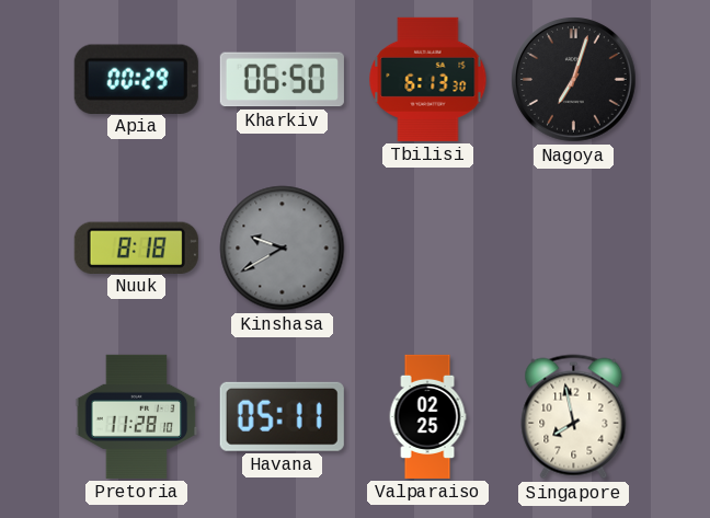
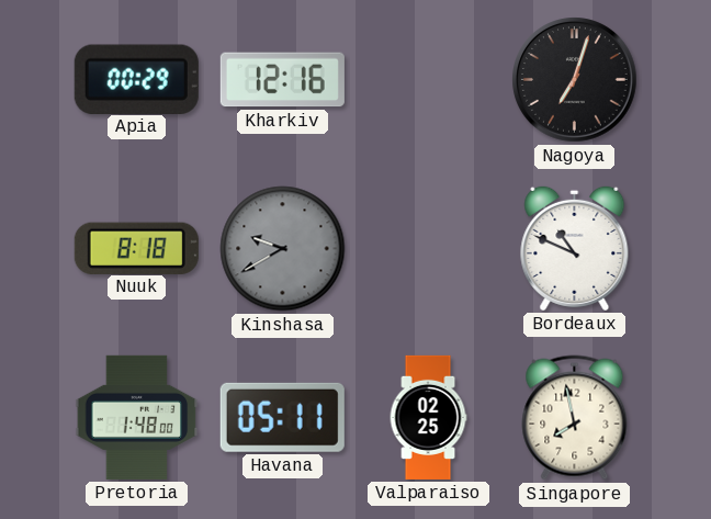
Kharkiv: 06:50 -> 12:16
Tbilisi: 6:13 -> none
Bordeaux: none -> 10:49
Pretoria: 11:28 -> 1:48
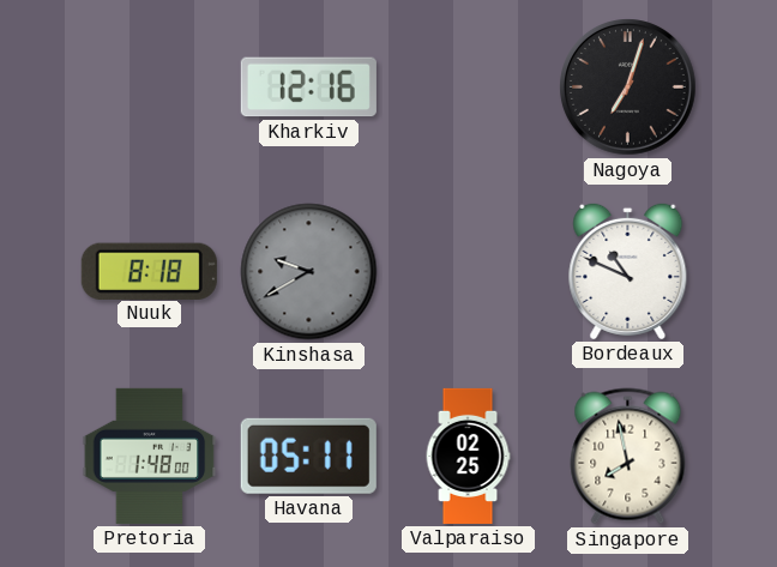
Apia: 00:29 -> none
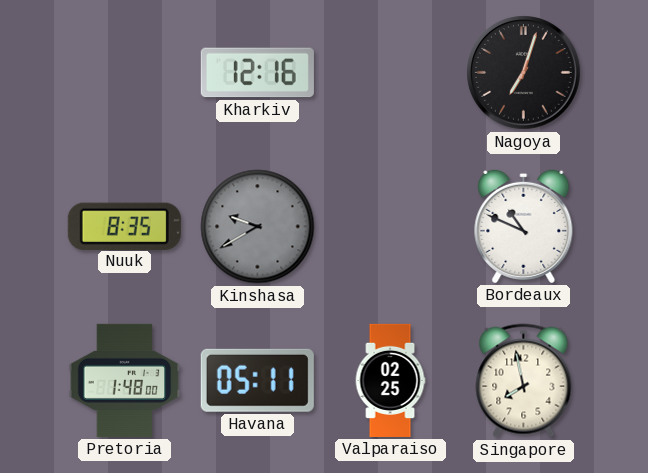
Nuuk: 8:18 -> 8:35
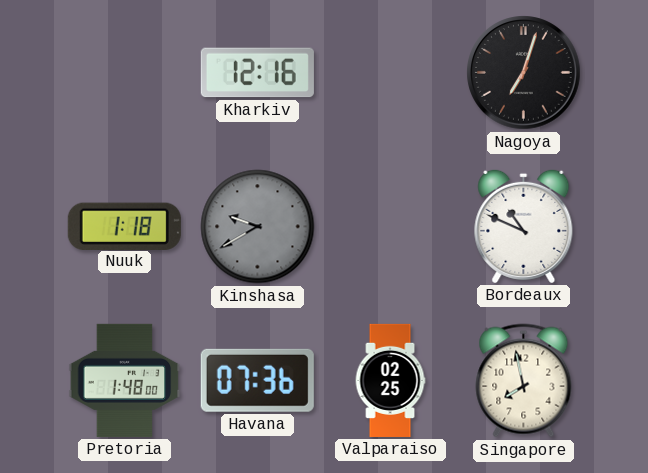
Nuuk: 8:35 -> 1:18
Havana: 05:11 -> 07:36
